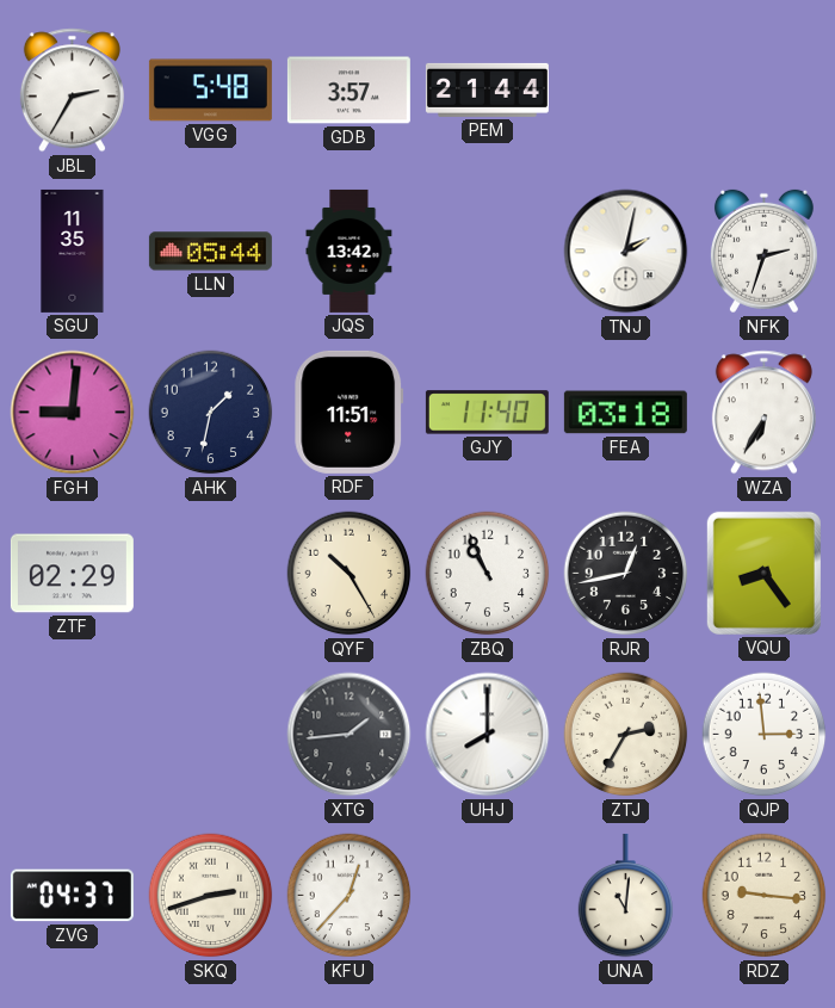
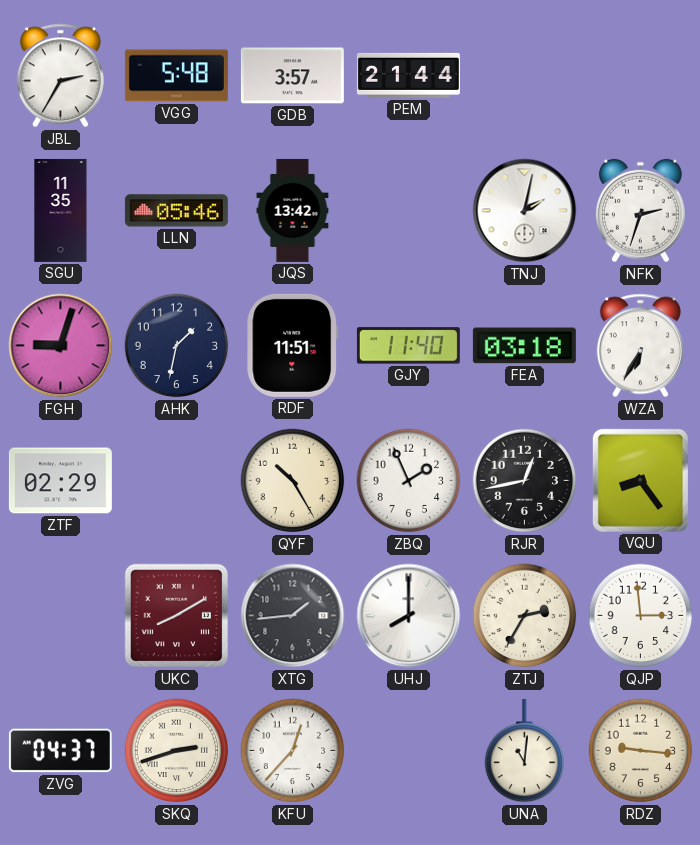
LLN: 05:44 -> 05:46
FGH: 9:01 -> 9:03
ZBQ: 10:56 -> 1:56
UKC: none -> 8:10
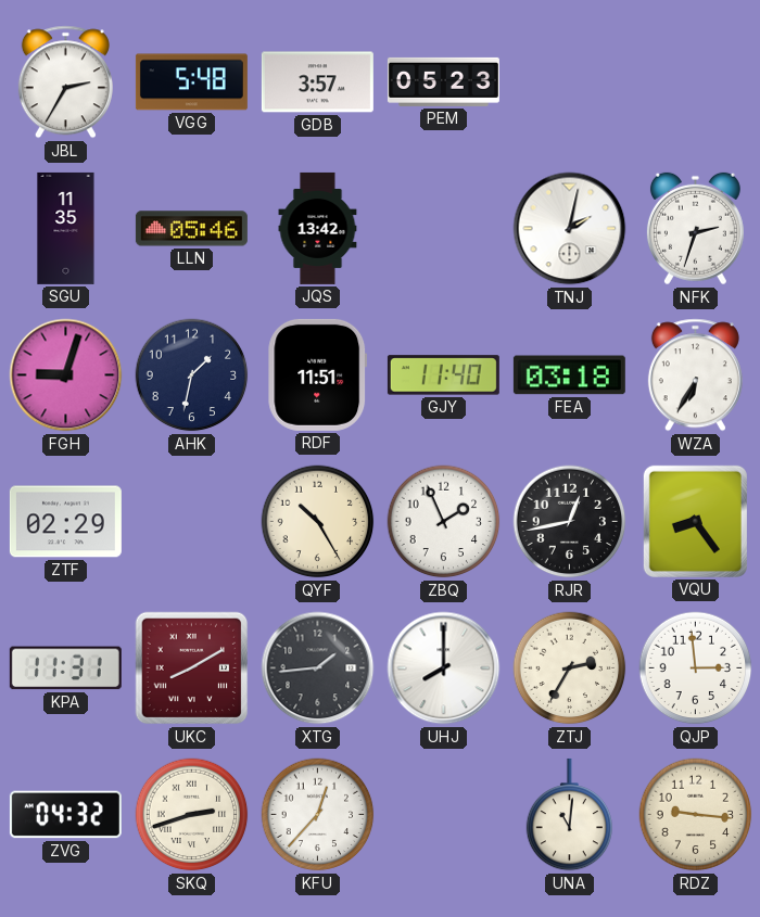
PEM: 21:44 -> 05:23
KPA: none -> 11:31
ZVG: 04:37 -> 04:32
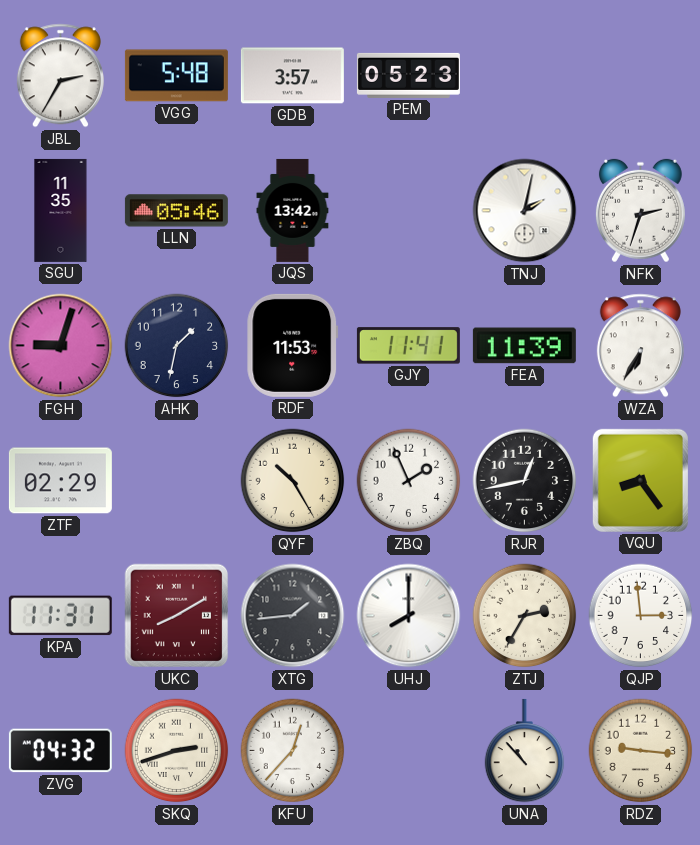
RDF: 11:51 -> 11:53
GJY: 11:40 -> 11:41
FEA: 03:18 -> 11:39
UNA: 11:01 -> 10:53
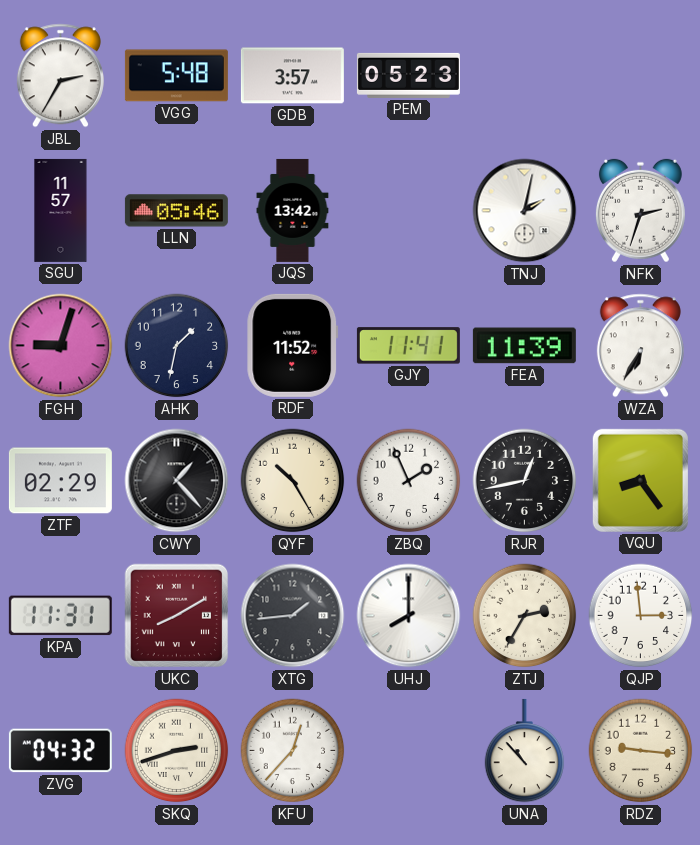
SGU: 11:35 -> 11:57
RDF: 11:53 -> 11:52
CWY: none -> 1:23
